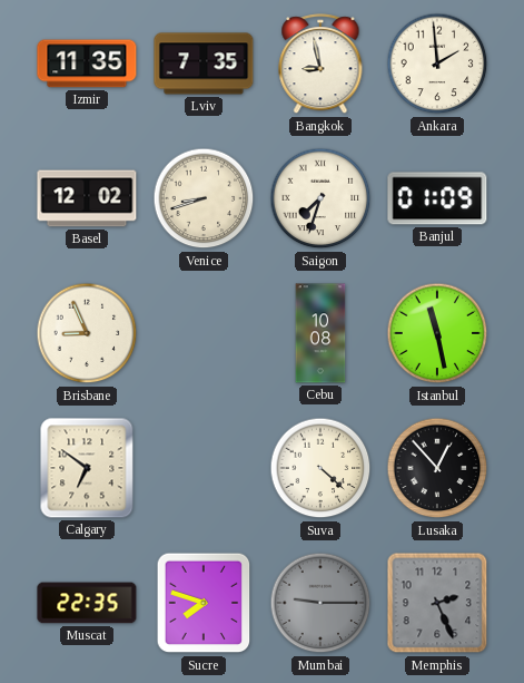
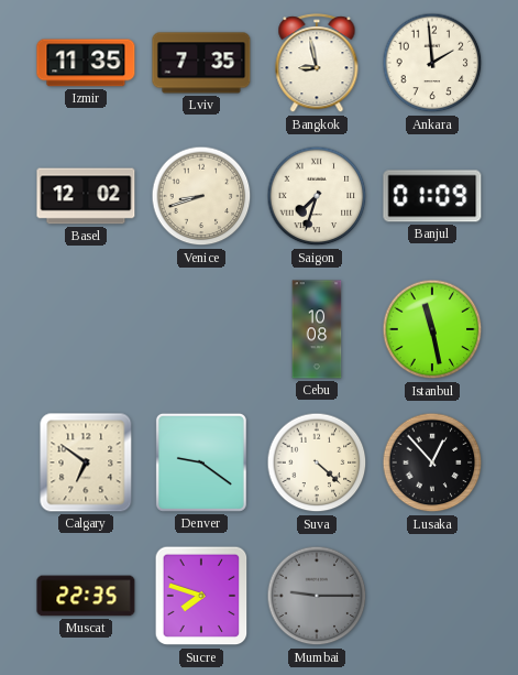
Brisbane: 8:56 -> none
Denver: none -> 9:21
Memphis: 2:26 -> none
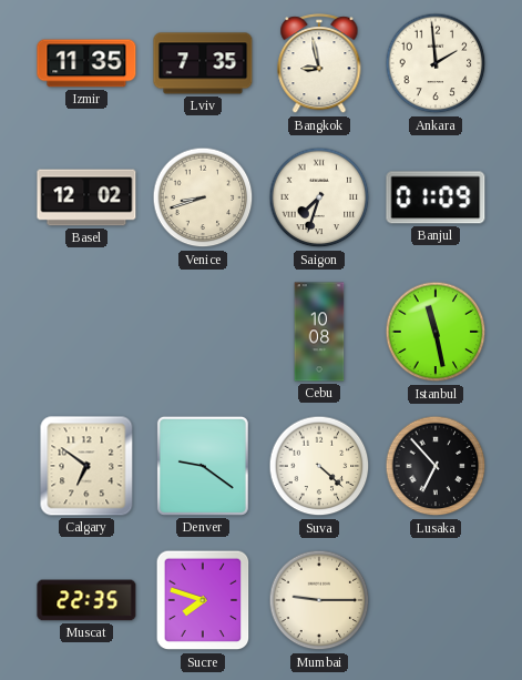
Lusaka: 12:53 -> 6:53
Mumbai dial: grey -> cream
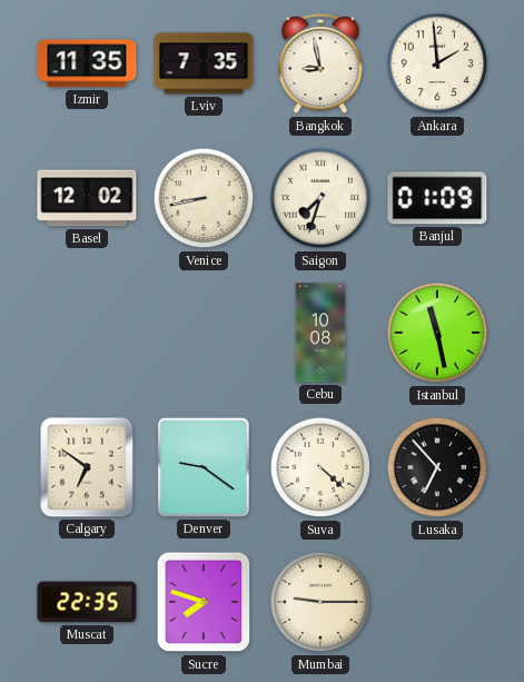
Venice: 8:42 -> 8:43
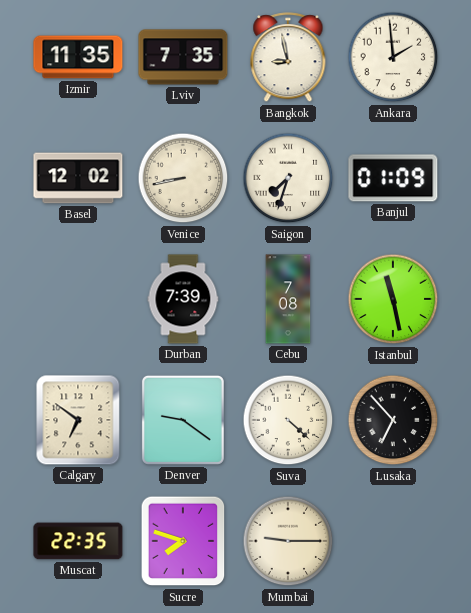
Durban: none -> 7:39
Cebu: 10:08 -> 7:08
